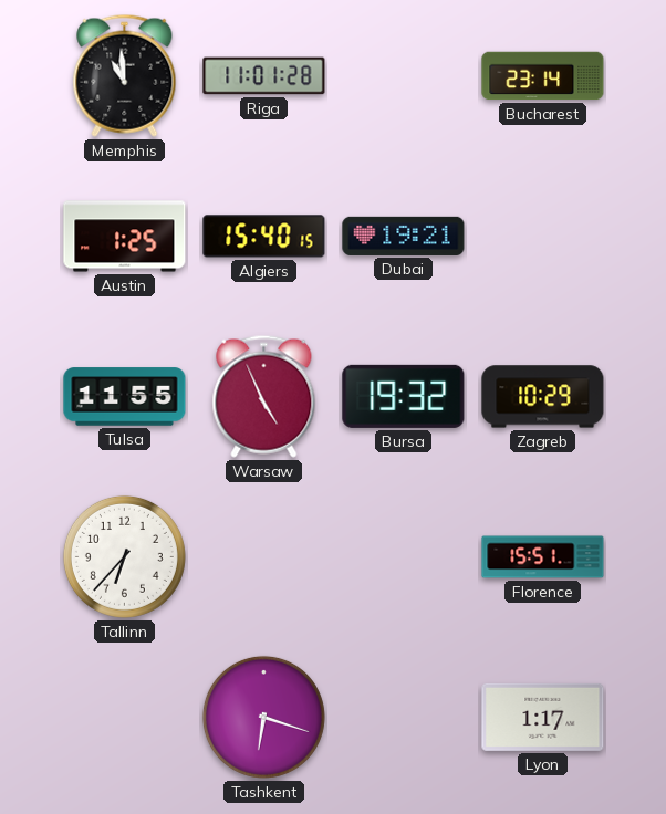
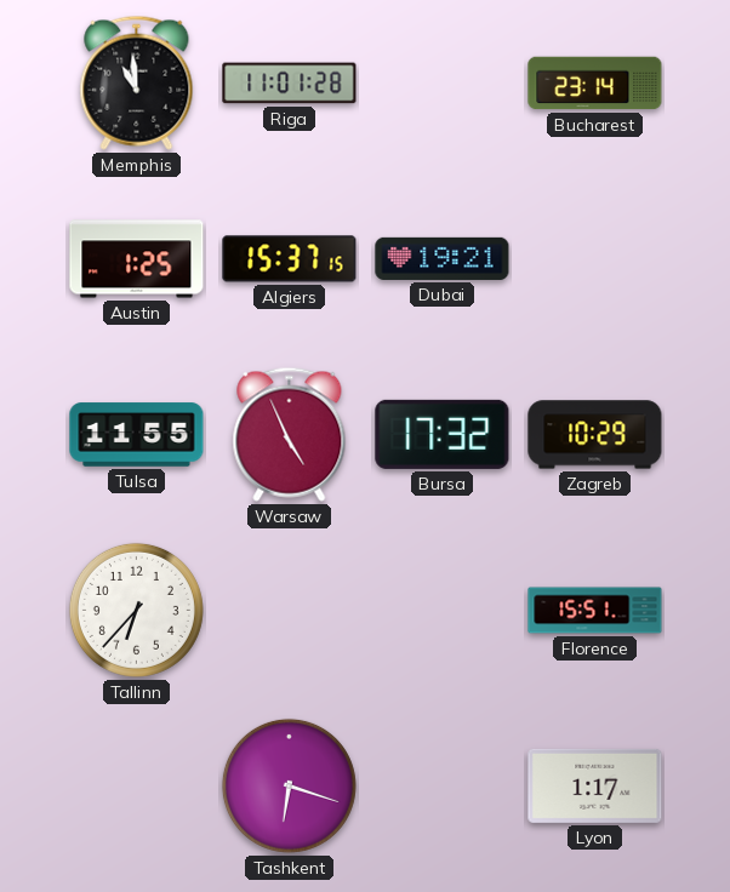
Algiers: 15:40 -> 15:37
Bursa: 19:32 -> 17:32
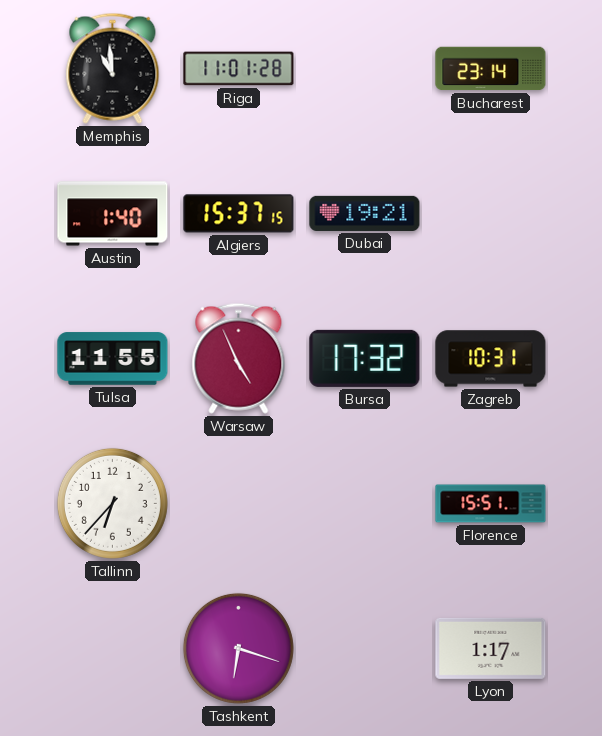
Austin: 1:25 -> 1:40
Zagreb: 10:29 -> 10:31
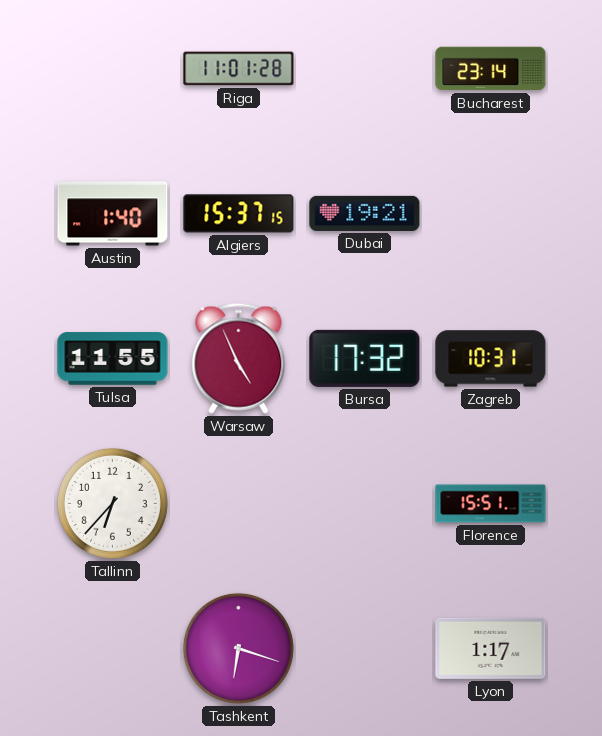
Memphis: 10:59 -> none
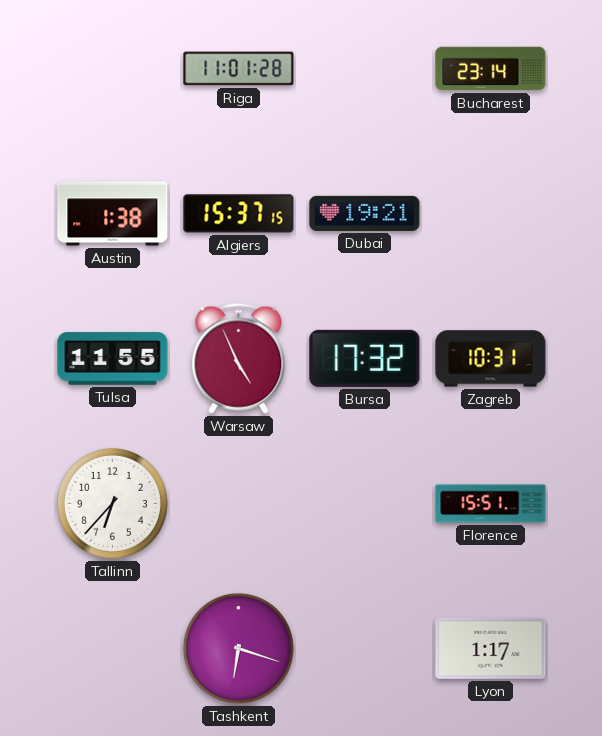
Austin: 1:40 -> 1:38
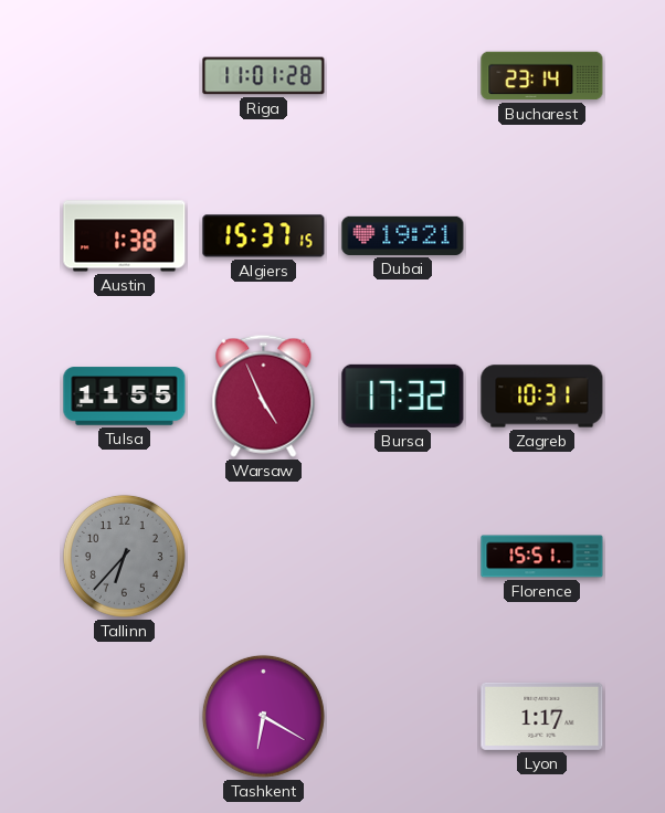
Tallinn dial: white -> grey
Tashkent: 6:18 -> 6:20
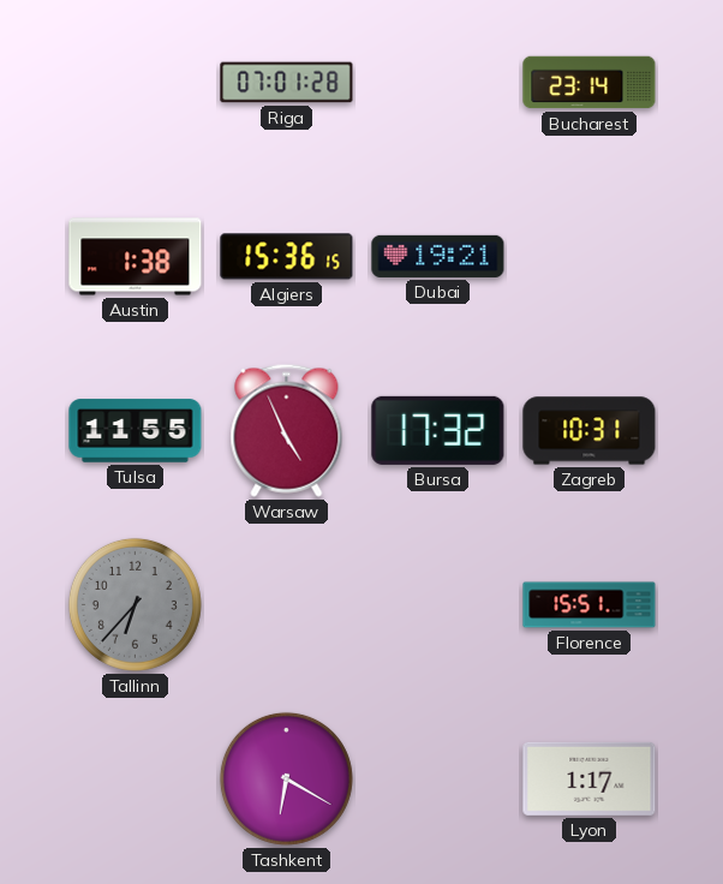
Riga: 11:01 -> 07:01
Algiers: 15:37 -> 15:36
